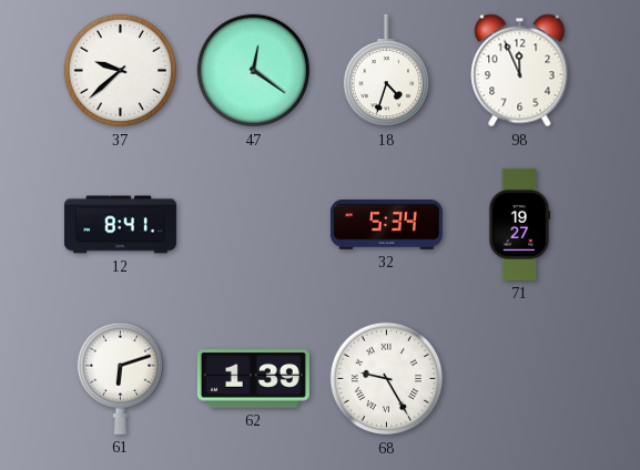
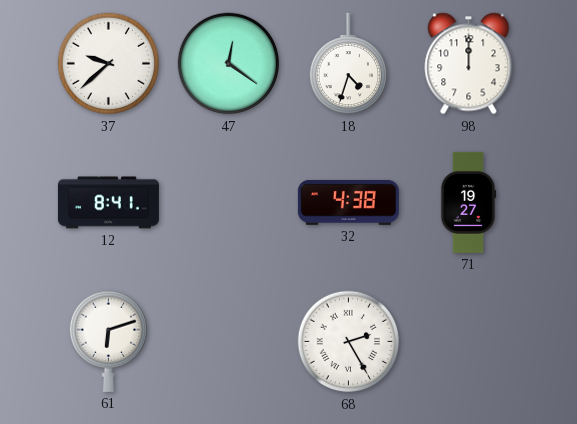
98: 11:56 -> 12:00
32: 5:34 -> 4:38
62: 1:39 -> none
68: 9:25 -> 2:25
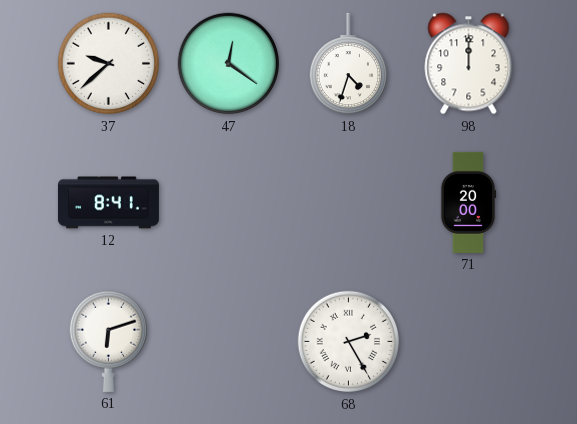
32: 4:38 -> none
71: 19:27 -> 20:00
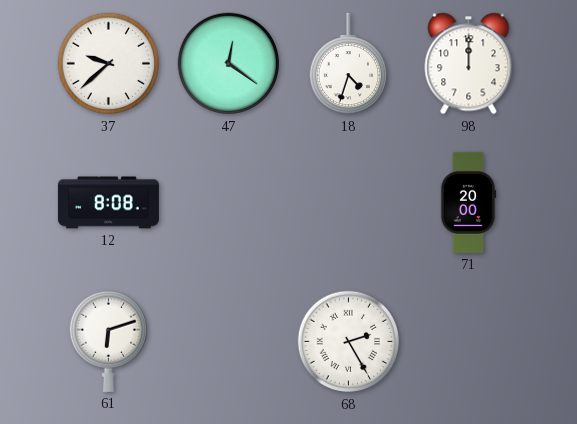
12: 8:41 -> 8:08
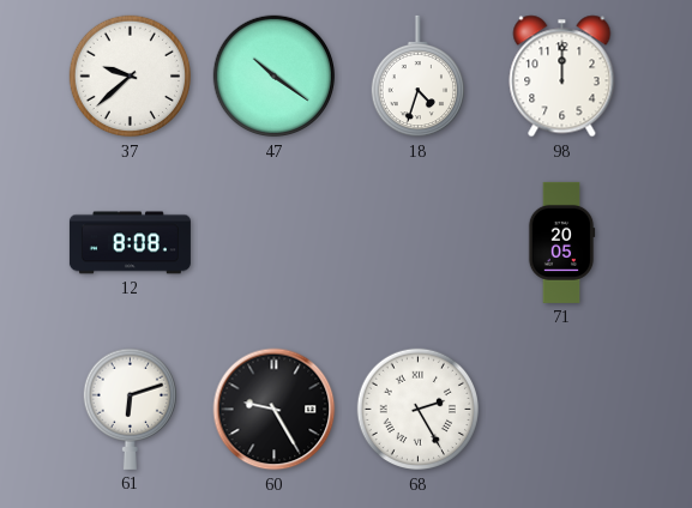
47: 12:21 -> 10:21
71: 20:00 -> 20:05
60: none -> 9:25
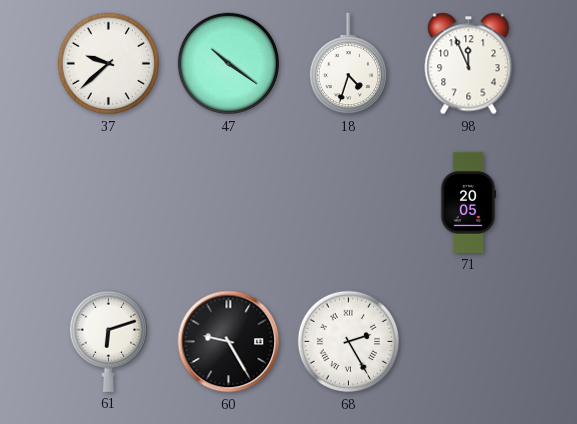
98: 12:00 -> 11:56
12: 8:08 -> none
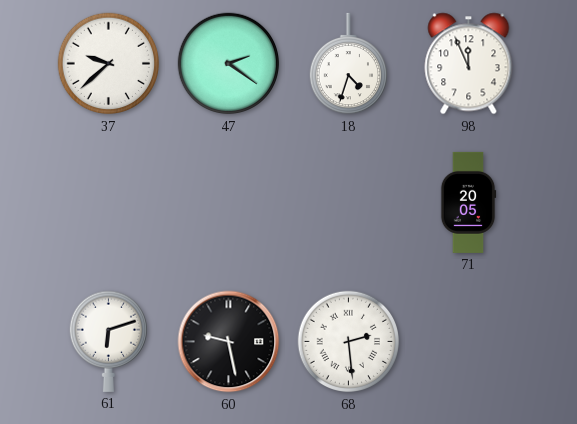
47: 10:21 -> 2:21
60: 9:25 -> 9:28
68: 2:25 -> 2:29
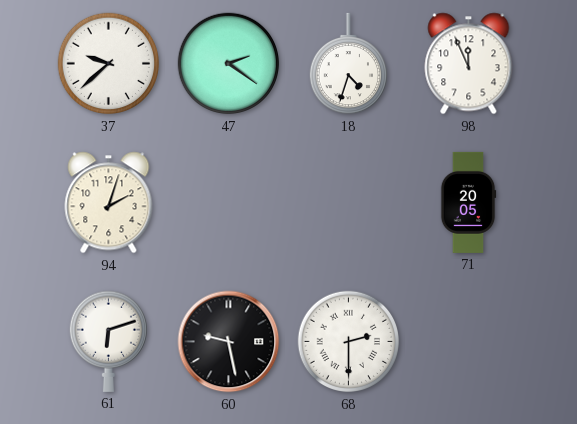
94: none -> 2:03
68: 2:29 -> 2:30
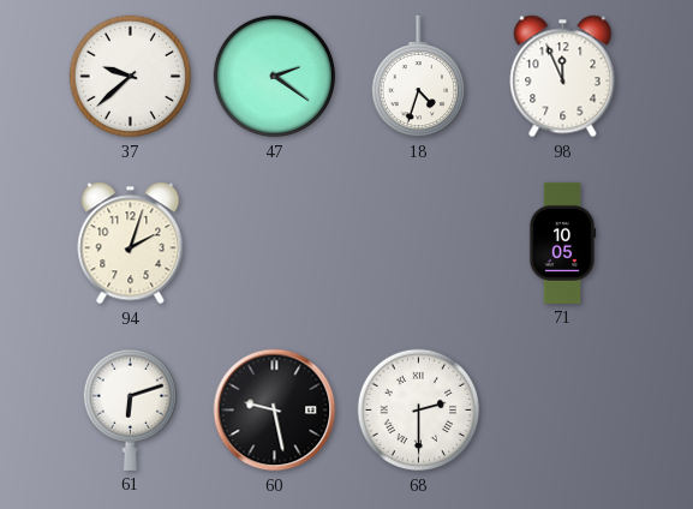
71: 20:05 -> 10:05
